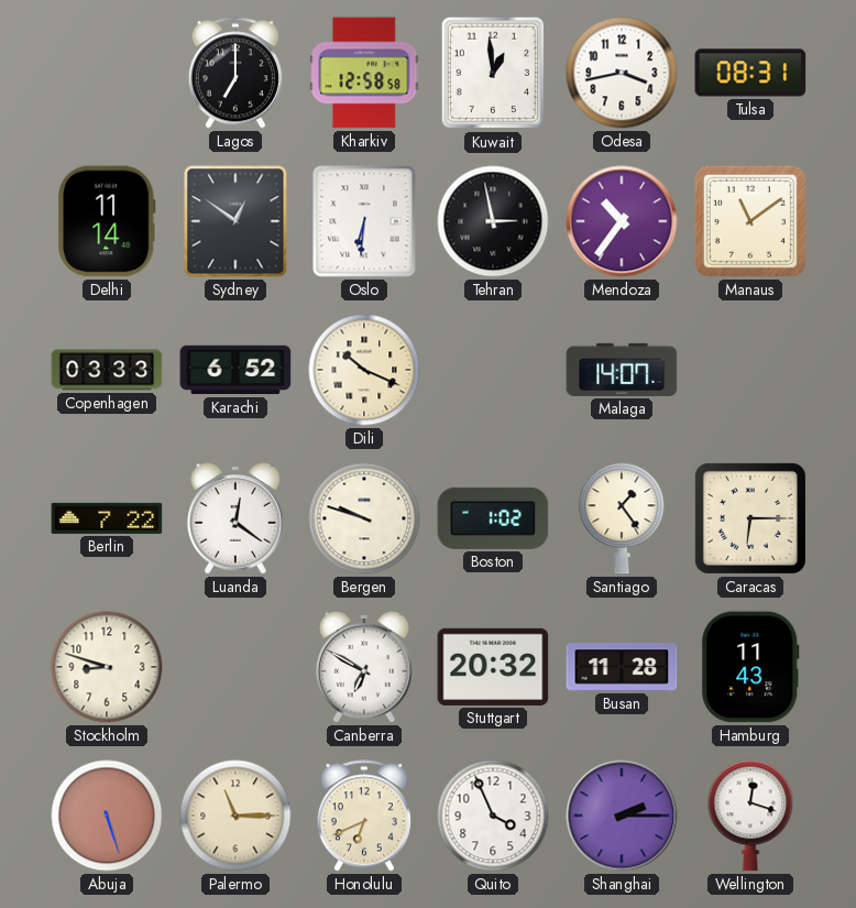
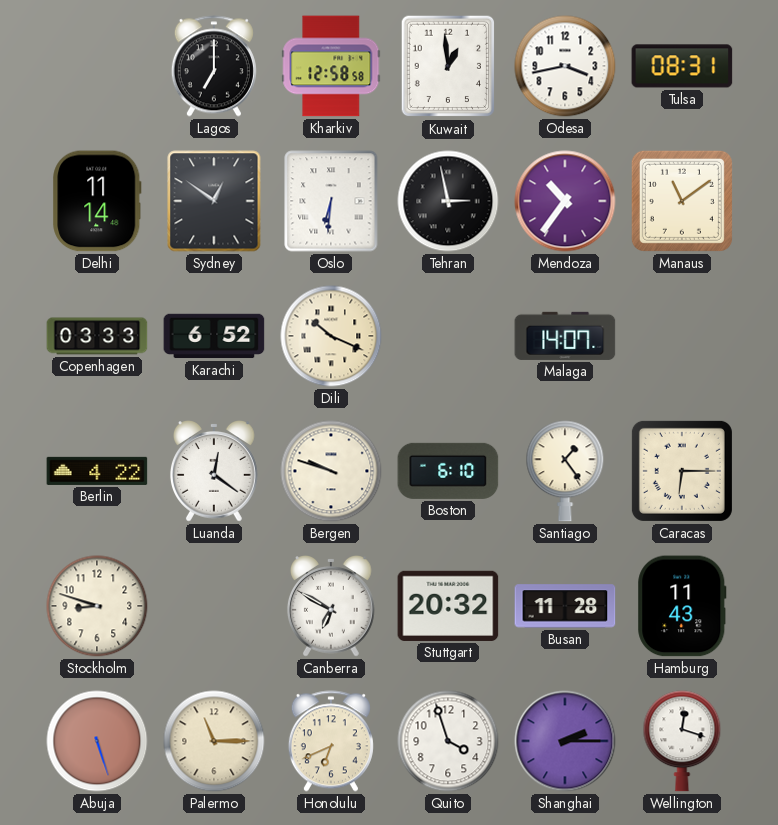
Berlin: 7:22 -> 4:22
Boston: 1:02 -> 6:10
Quito: 3:56 -> 3:57
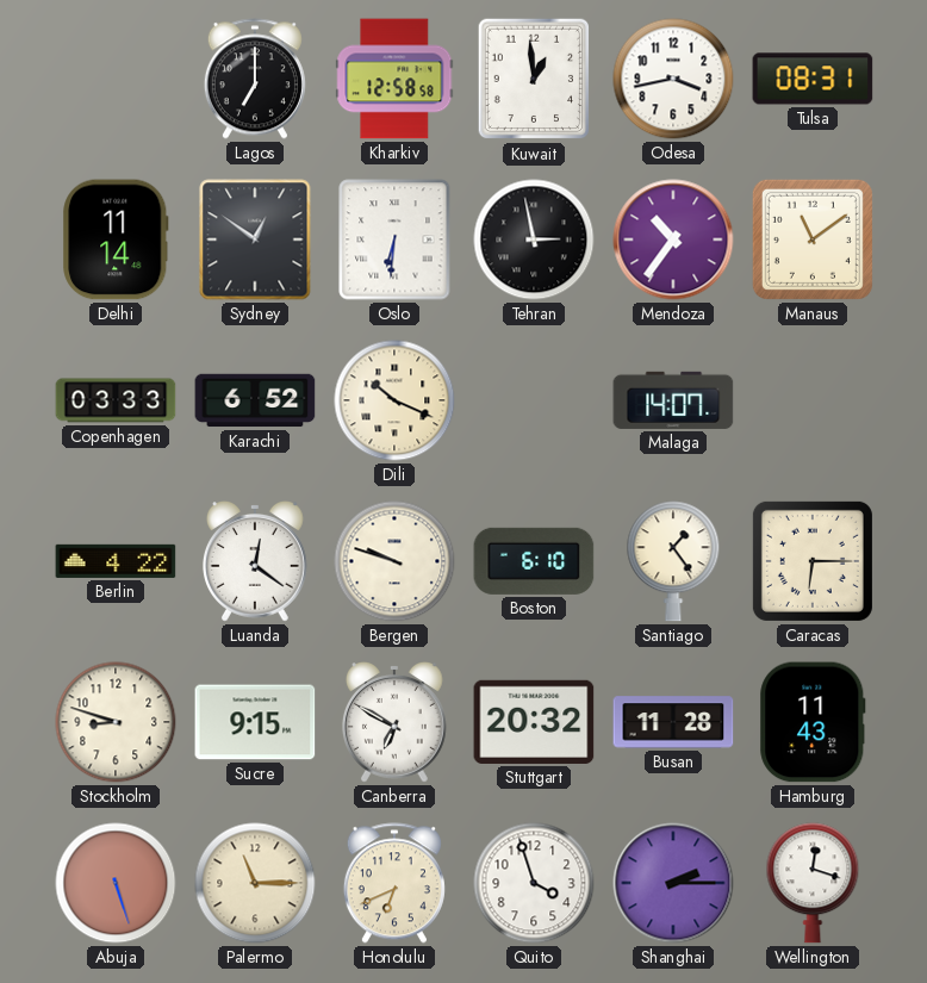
Sucre: none -> 9:15
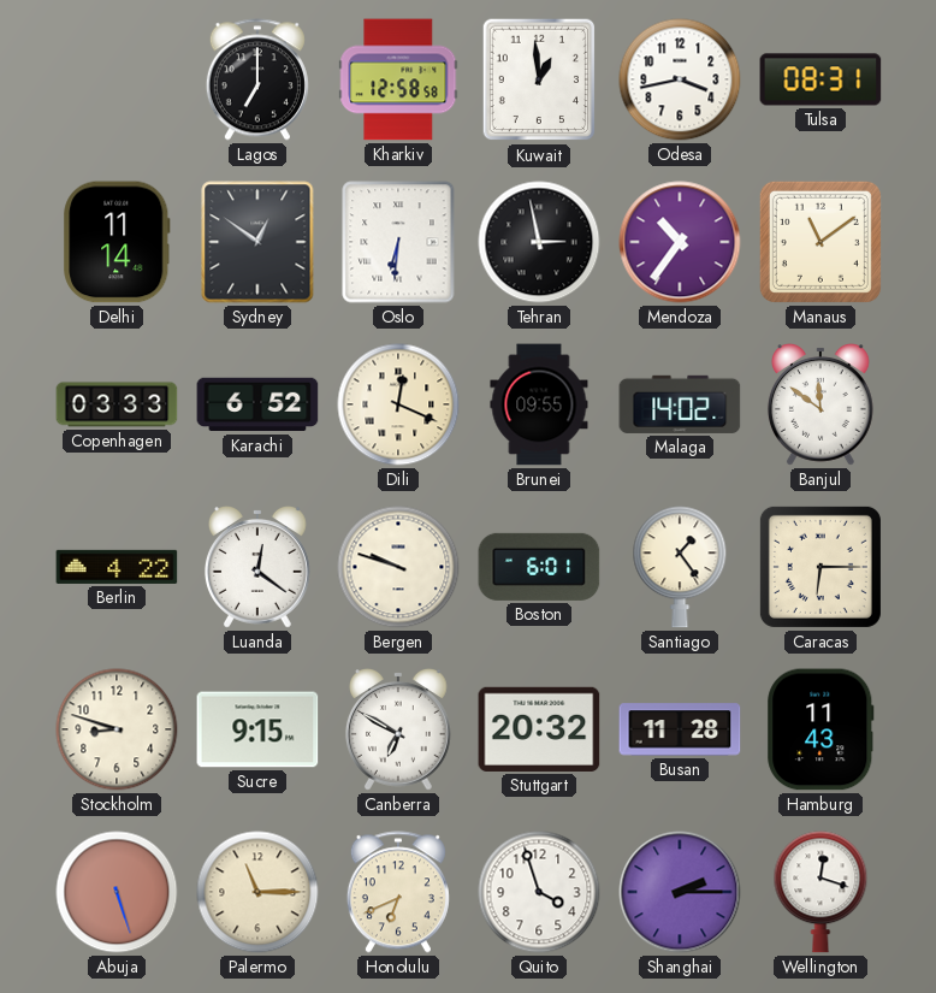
Dili: 10:19 -> 12:19
Brunei: none -> 09:55
Malaga: 14:07 -> 14:02
Banjul: none -> 11:51
Boston: 6:10 -> 6:01
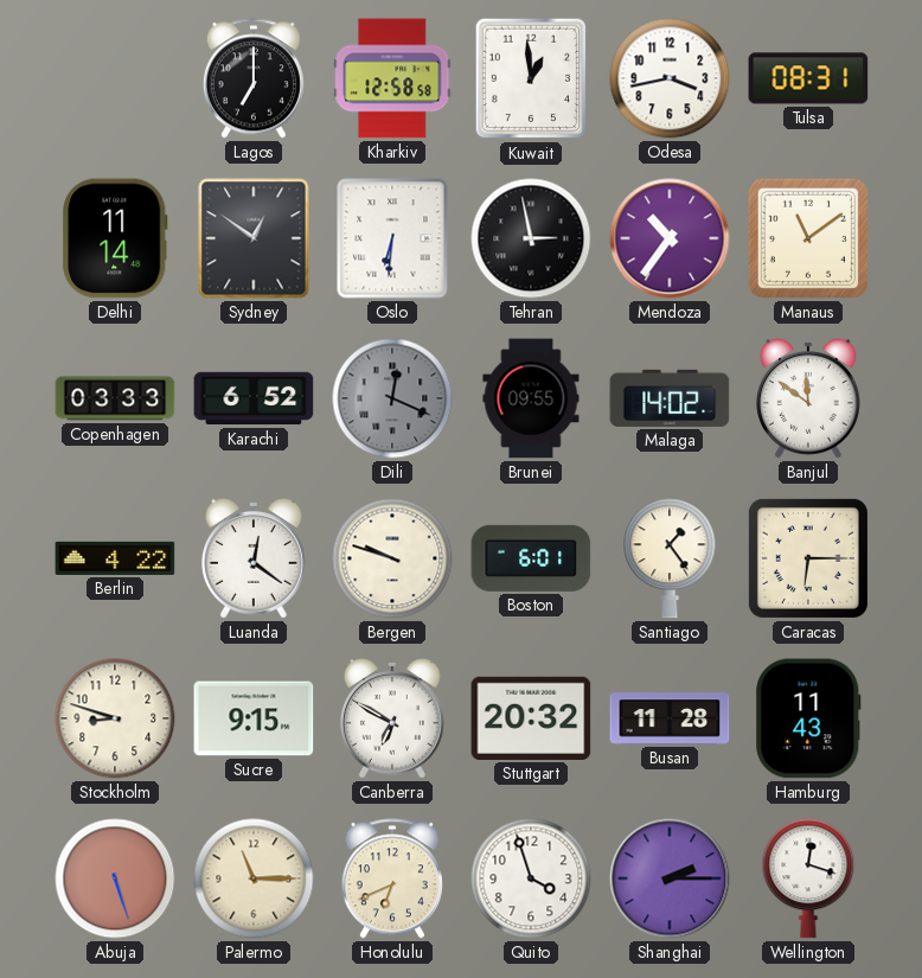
Dili dial: cream -> grey
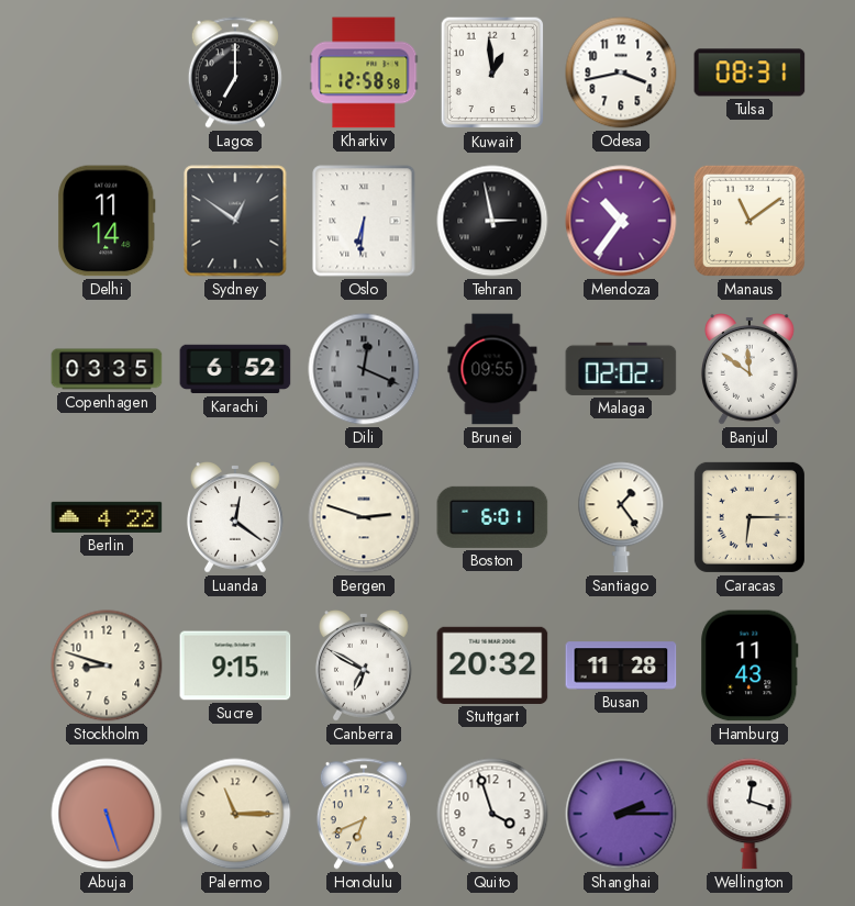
Copenhagen: 03:33 -> 03:35
Malaga: 14:02 -> 02:02
Bergen: 9:48 -> 2:48
